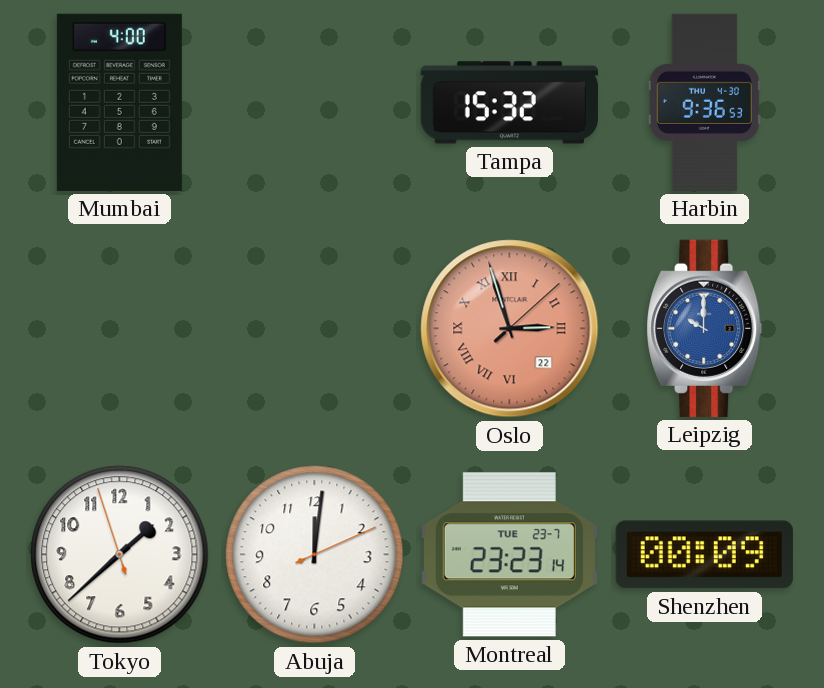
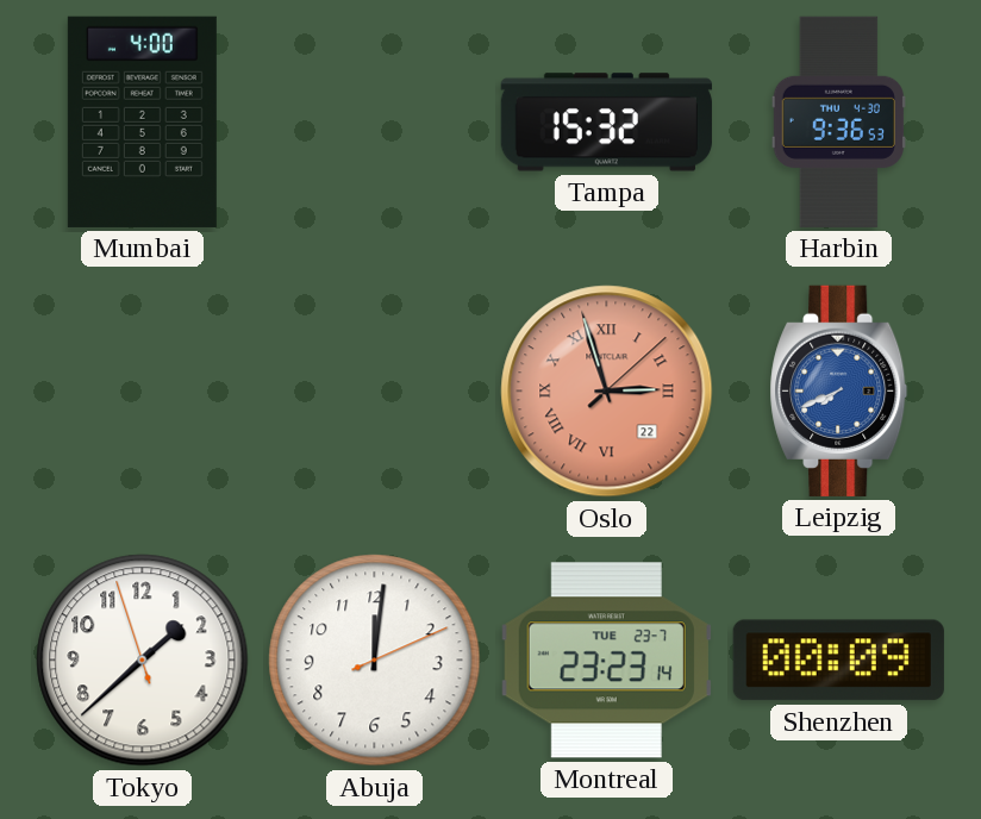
Leipzig: 10:00 -> 7:41
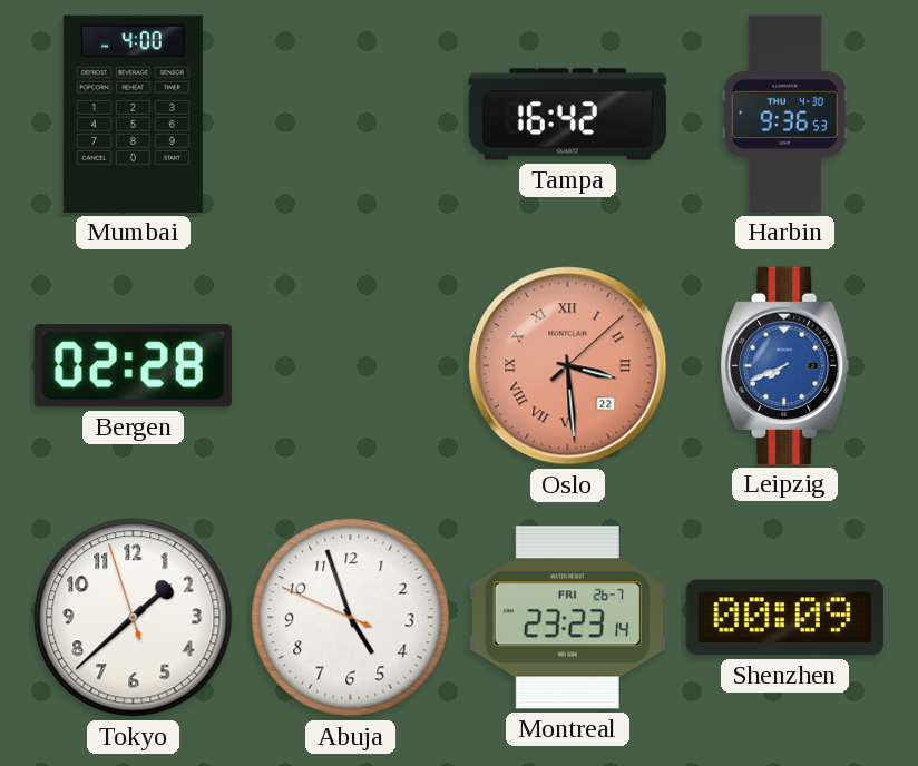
Tampa: 15:32 -> 16:42
Bergen: none -> 02:28
Oslo: 2:57 -> 3:29
Abuja: 12:01 -> 4:56
Montreal date: TUE 23-7 -> FRI 26-7
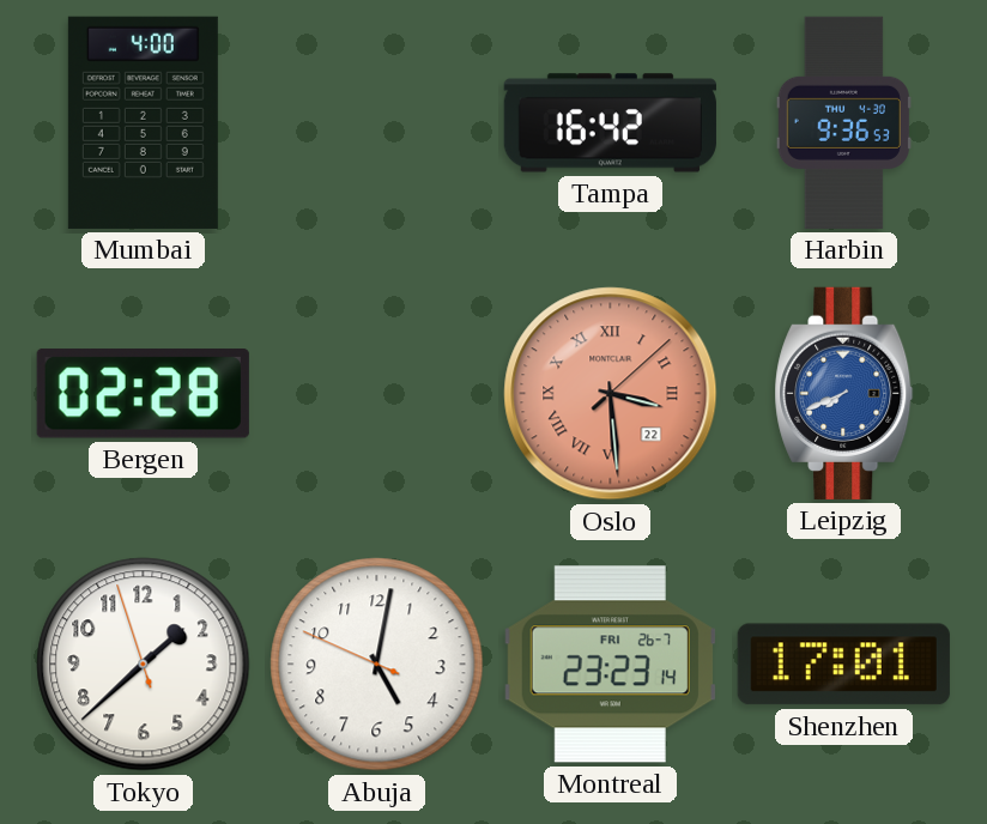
Abuja: 4:56 -> 5:01
Shenzhen: 00:09 -> 17:01
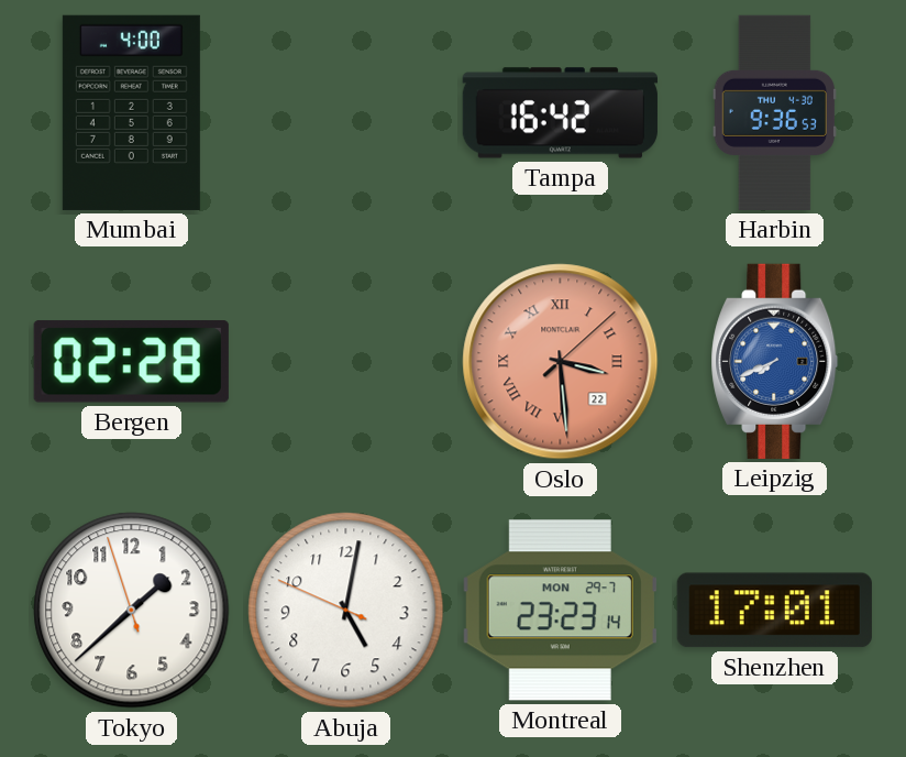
Montreal date: FRI 26-7 -> MON 29-7
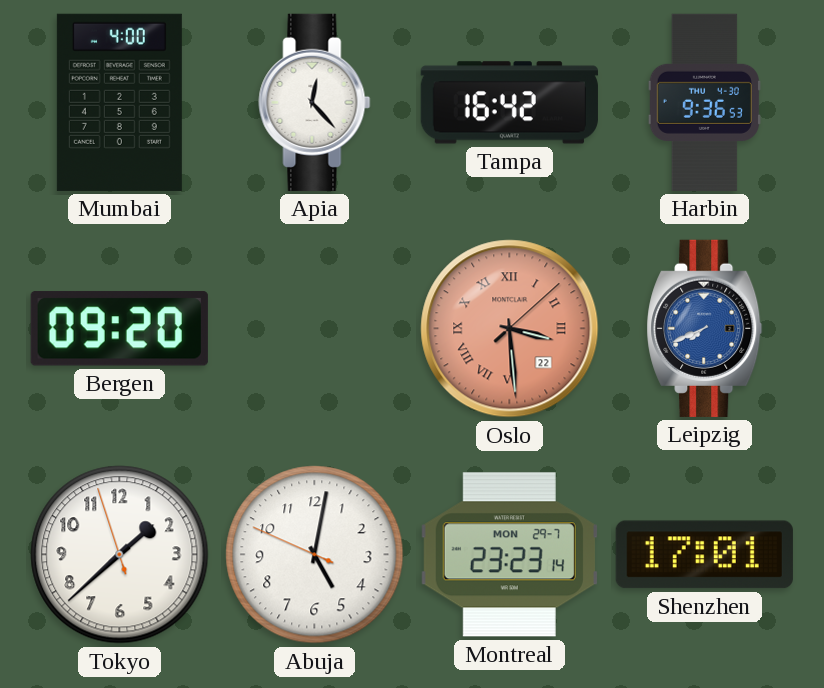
Apia: none -> 12:23
Bergen: 02:28 -> 09:20
